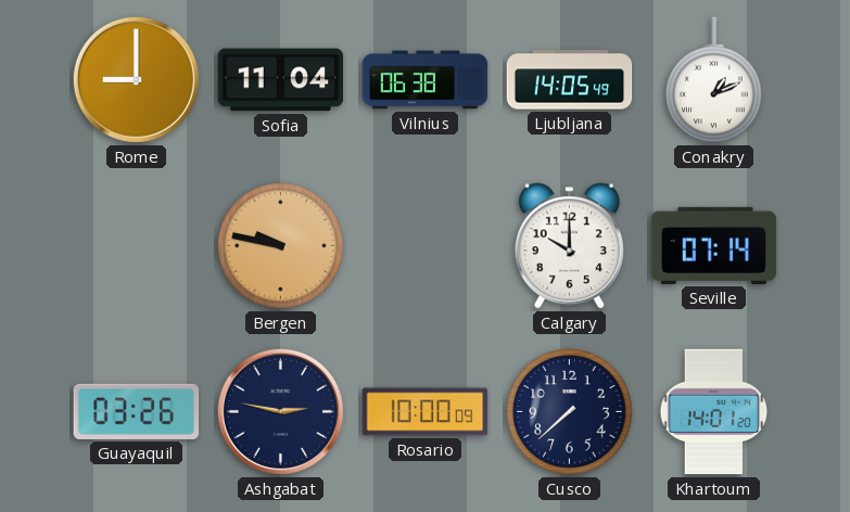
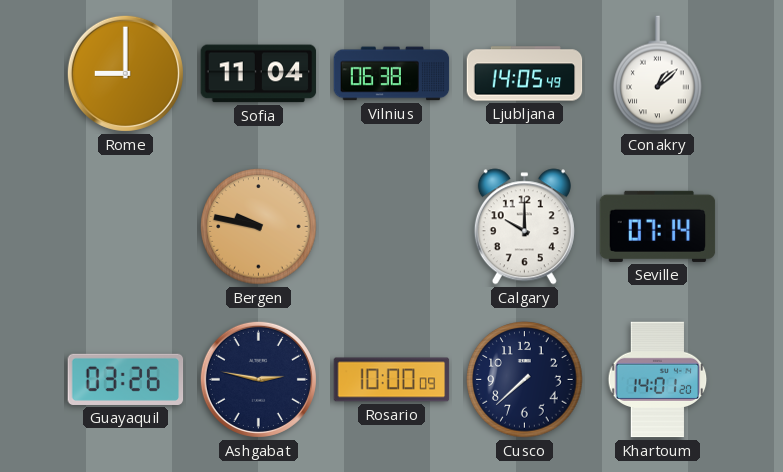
Conakry: 1:11 -> 1:08
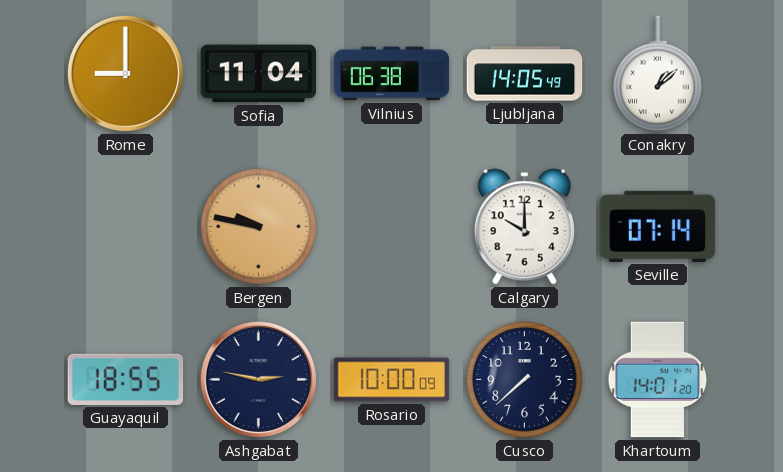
Guayaquil: 03:26 -> 18:55
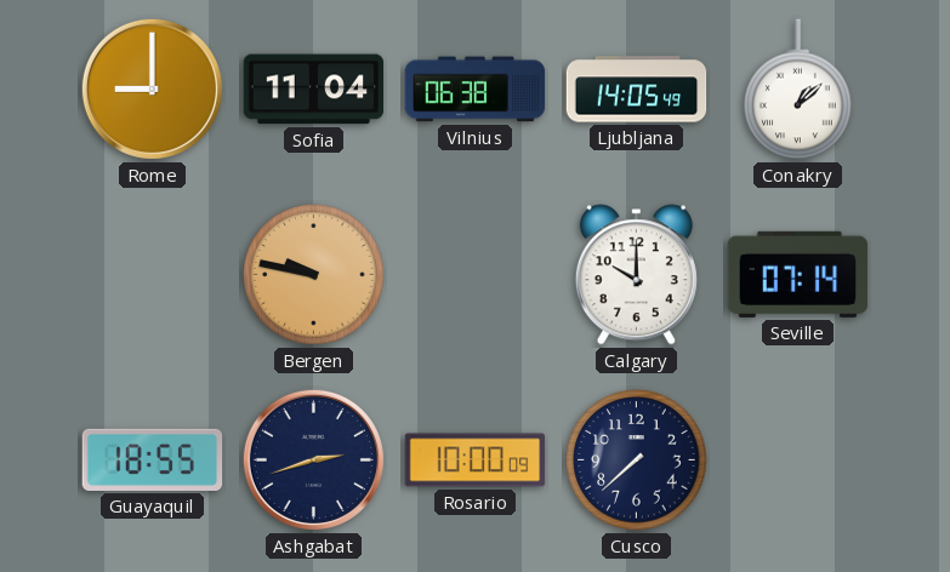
Ashgabat: 2:47 -> 2:42
Khartoum: 14:01 -> none
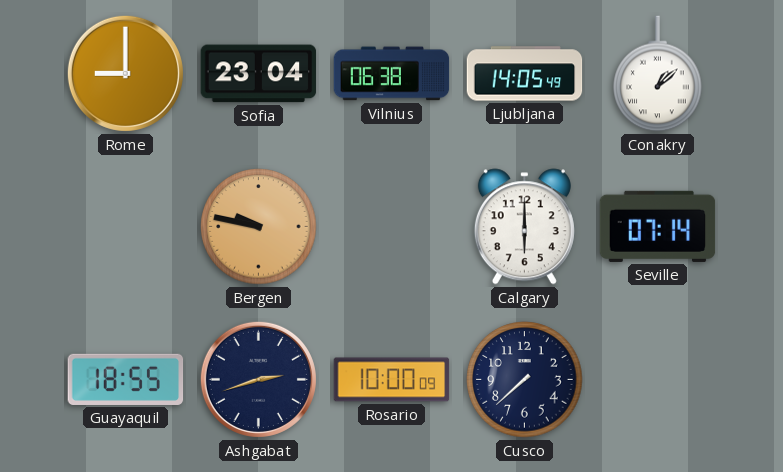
Sofia: 11:04 -> 23:04
Calgary: 10:00 -> 6:00
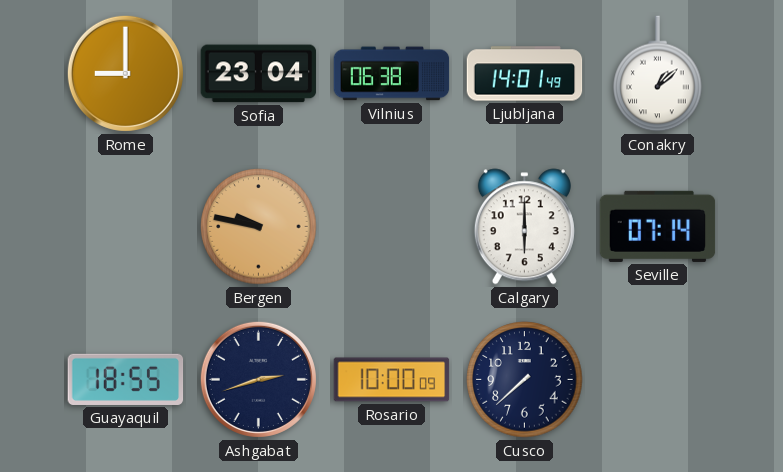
Ljubljana: 14:05 -> 14:01
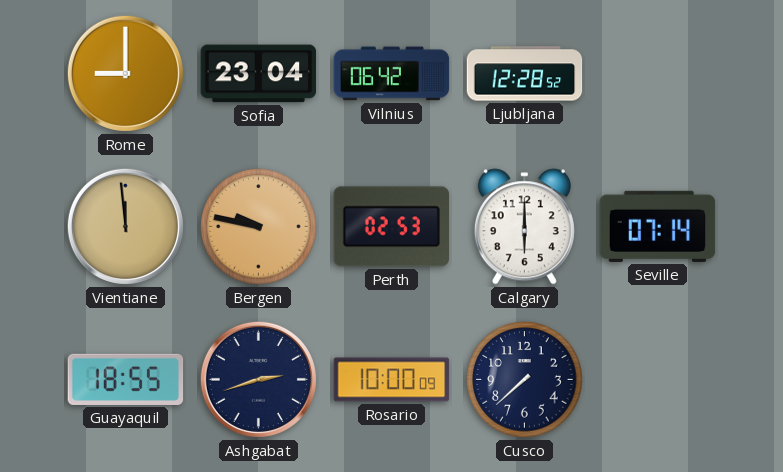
Vilnius: 06:38 -> 06:42
Ljubljana: 14:01 -> 12:28
Conakry: 1:08 -> none
Vientiane: none -> 11:59
Perth: none -> 02:53
